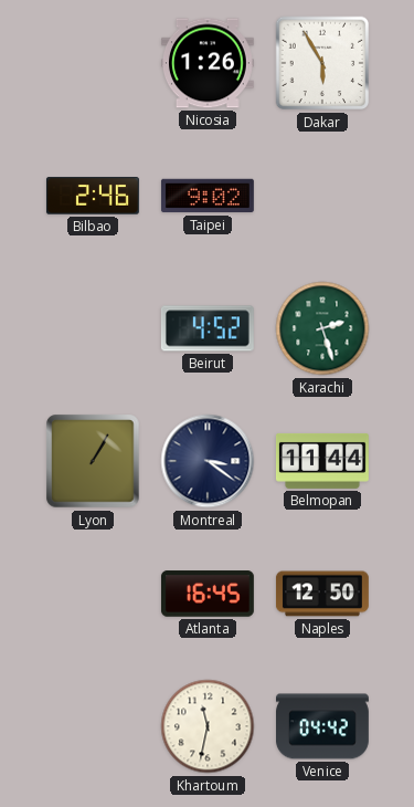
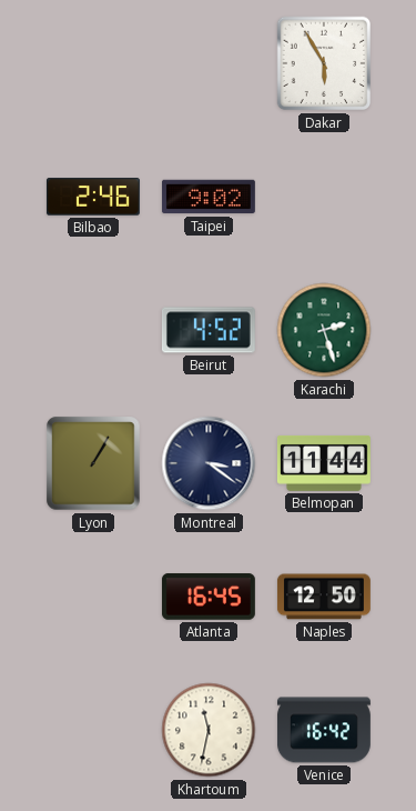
Nicosia: 1:26 -> none
Venice: 04:42 -> 16:42
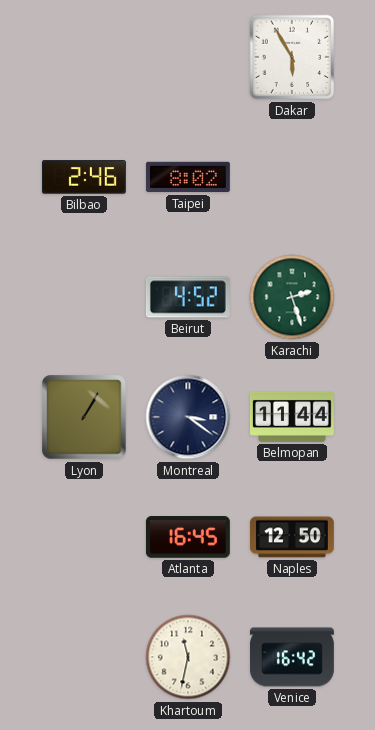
Taipei: 9:02 -> 8:02
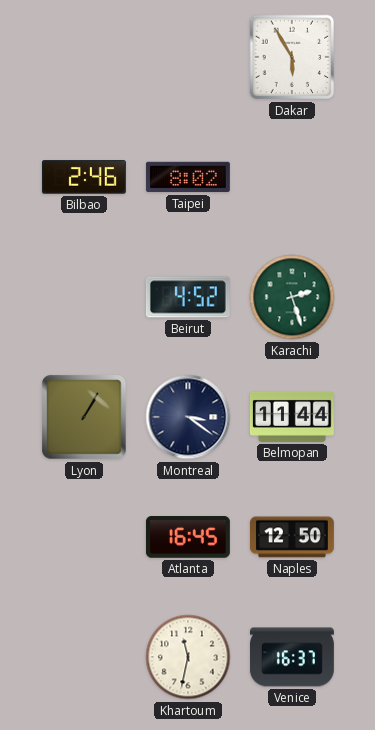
Venice: 16:42 -> 16:37
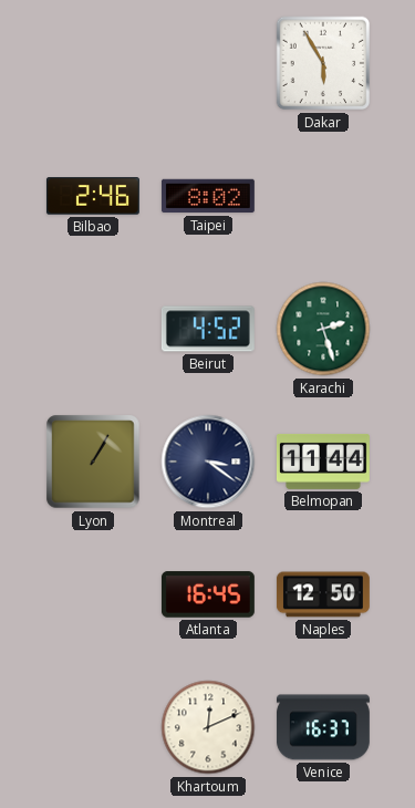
Khartoum: 11:32 -> 12:11
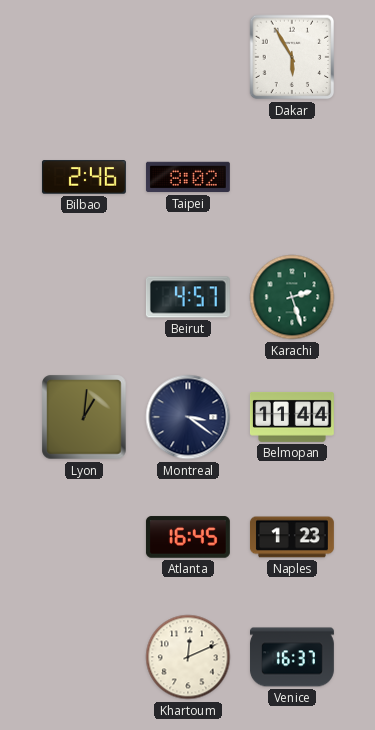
Beirut: 4:52 -> 4:57
Lyon: 1:05 -> 1:01
Naples: 12:50 -> 1:23
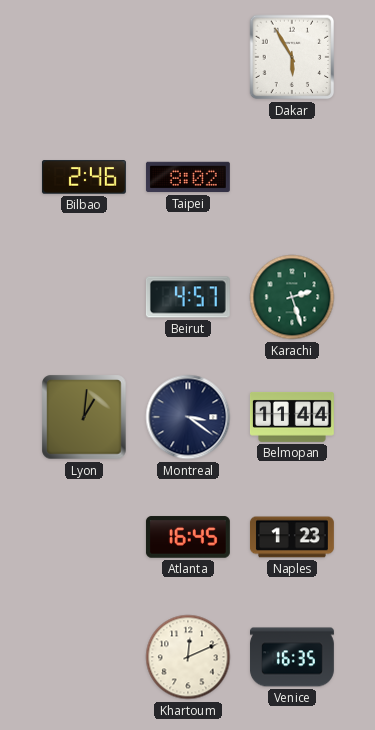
Venice: 16:37 -> 16:35
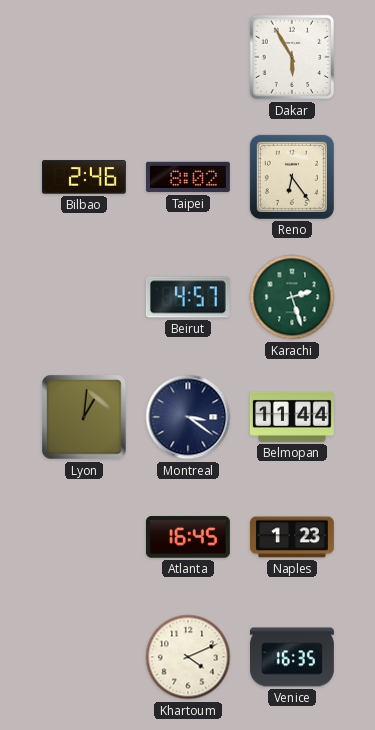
Reno: none -> 6:24
Khartoum: 12:11 -> 4:11
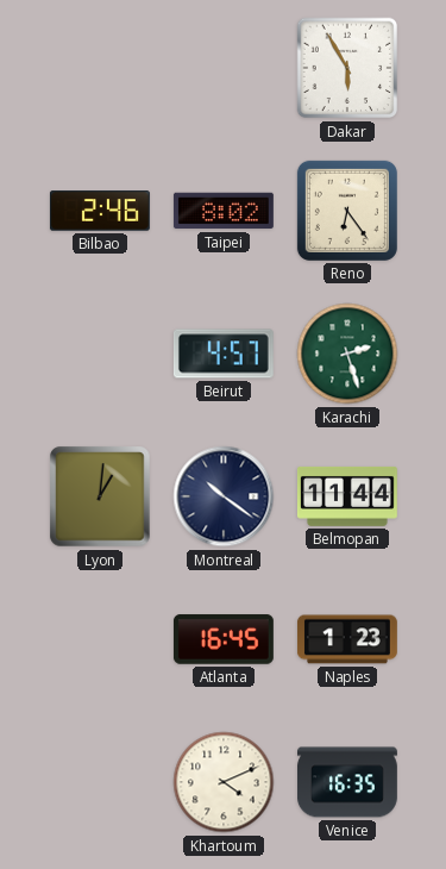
Montreal: 3:21 -> 10:21
